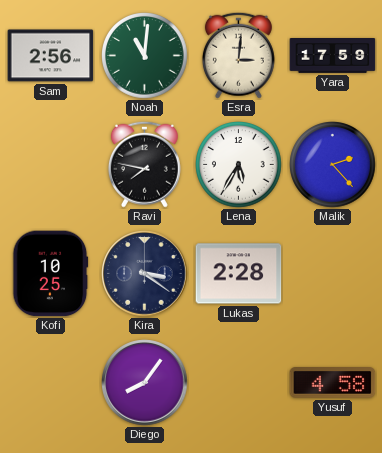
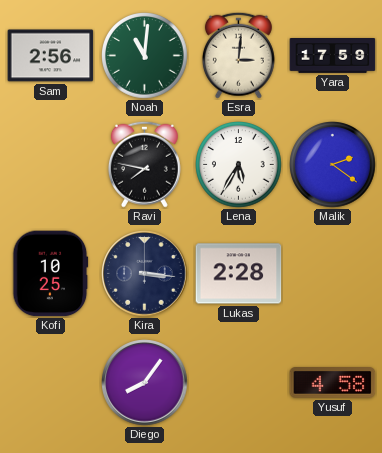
Malik: 2:23 -> 2:21
Kira: 3:21 -> 3:16
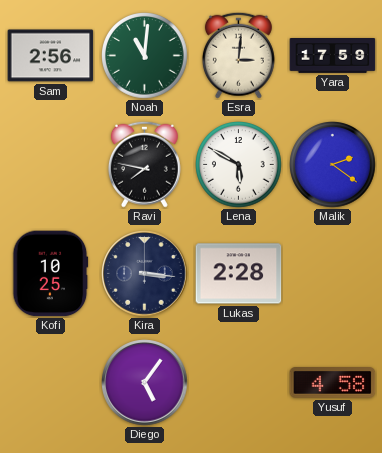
Lena: 5:35 -> 5:50
Diego: 8:06 -> 5:06
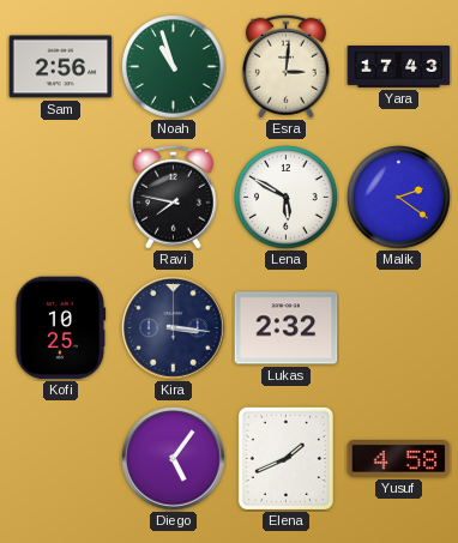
Noah: 11:01 -> 10:57
Yara: 17:59 -> 17:43
Lukas: 2:28 -> 2:32
Elena: none -> 1:41
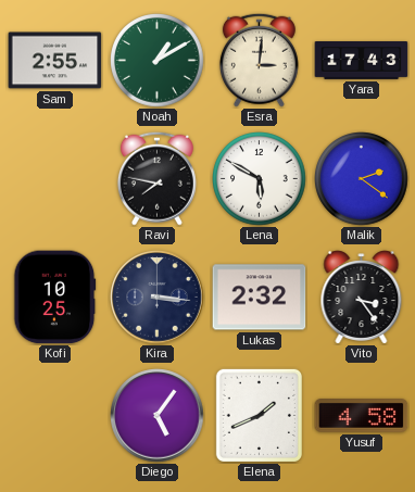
Sam: 2:56 -> 2:55
Noah: 10:57 -> 1:10
Vito: none -> 3:24
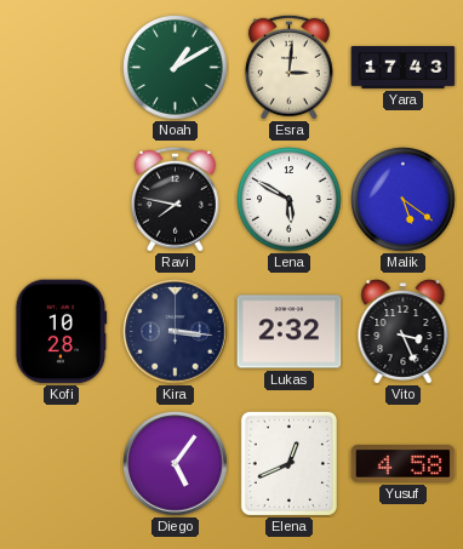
Sam: 2:55 -> none
Malik: 2:21 -> 5:21
Kofi: 10:25 -> 10:28
Vito: 3:24 -> 3:26
Elena: 1:41 -> 12:41
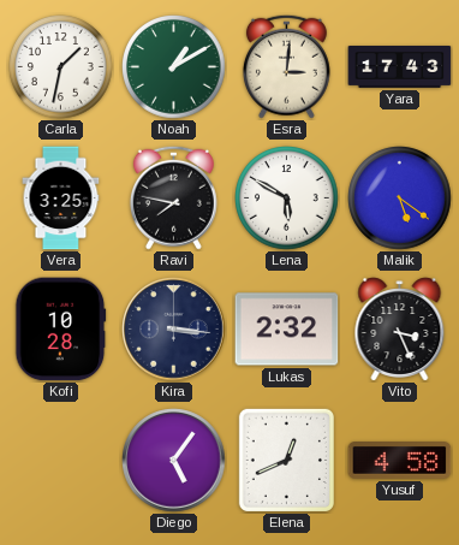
Carla: none -> 1:32
Vera: none -> 3:25
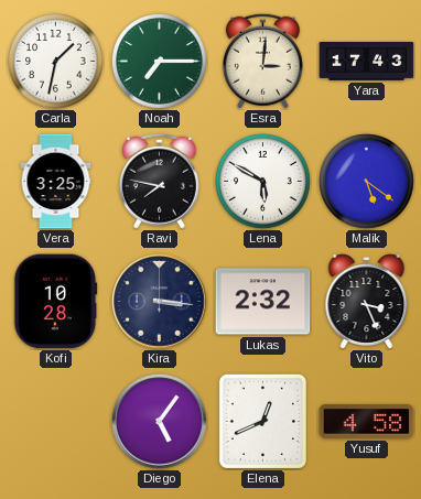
Noah: 1:10 -> 7:15
